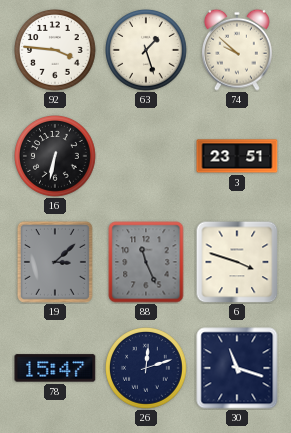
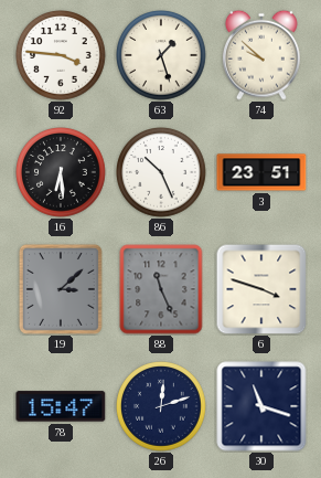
16: 6:32 -> 6:29
86: none -> 10:26
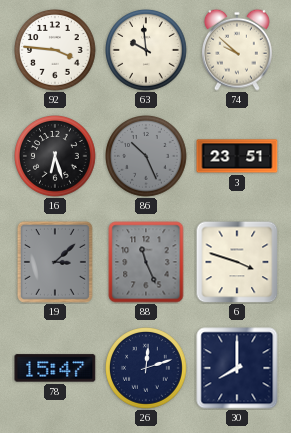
63: 1:27 -> 9:59
16: 6:29 -> 6:27
86 dial: white -> grey
30: 11:18 -> 8:00
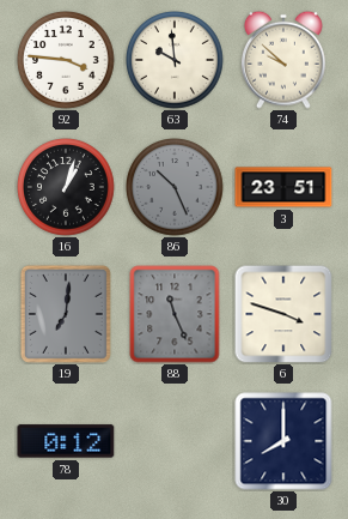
16: 6:27 -> 1:03
19: 3:08 -> 7:01
78: 15:47 -> 0:12
26: 12:12 -> none
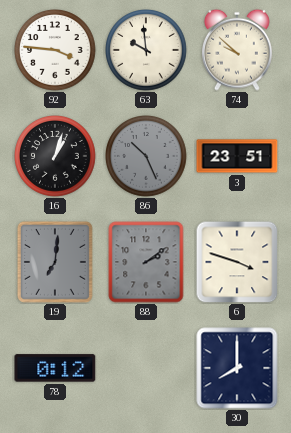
88: 11:26 -> 2:09
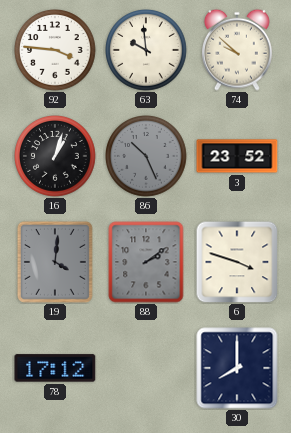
3: 23:51 -> 23:52
19: 7:01 -> 4:01
78: 0:12 -> 17:12
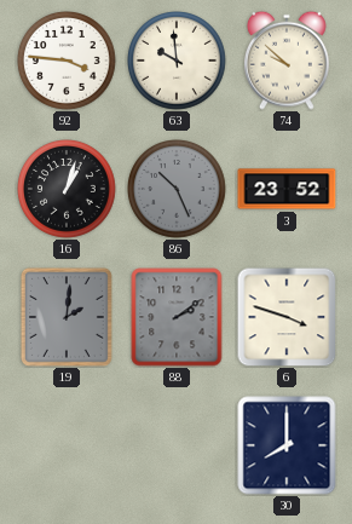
19: 4:01 -> 2:01
78: 17:12 -> none
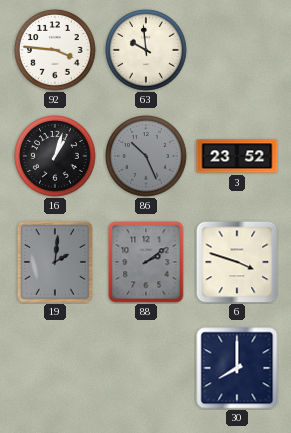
74: 9:52 -> none
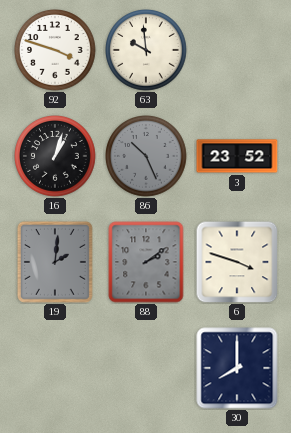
92: 3:46 -> 3:48
